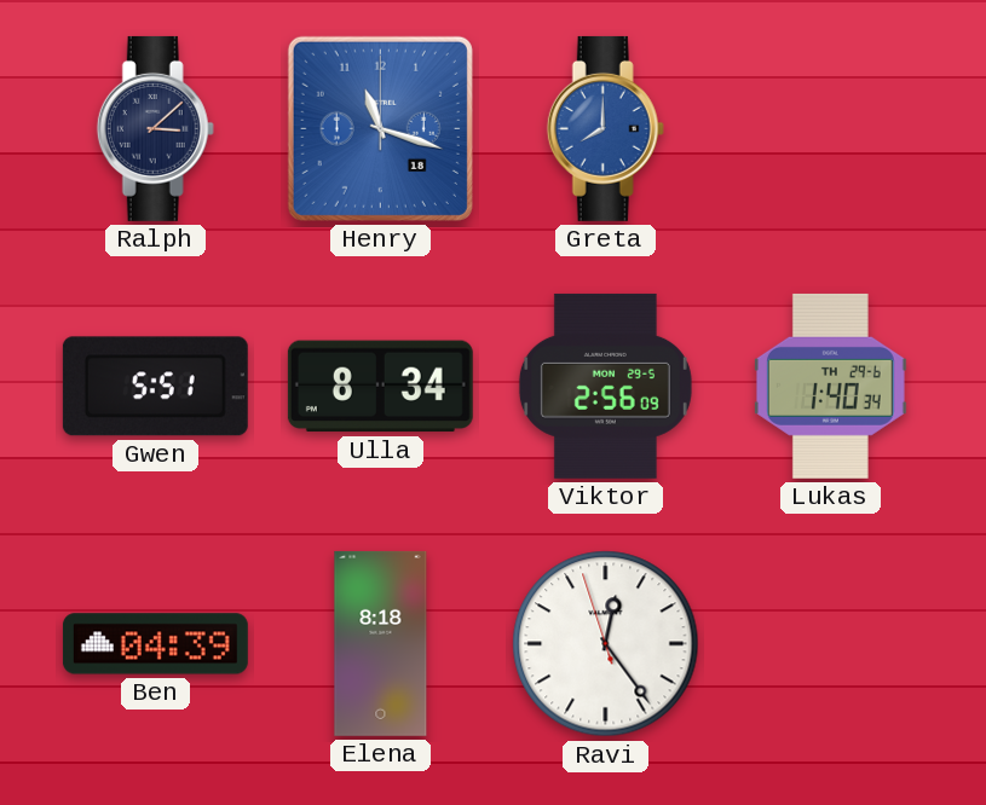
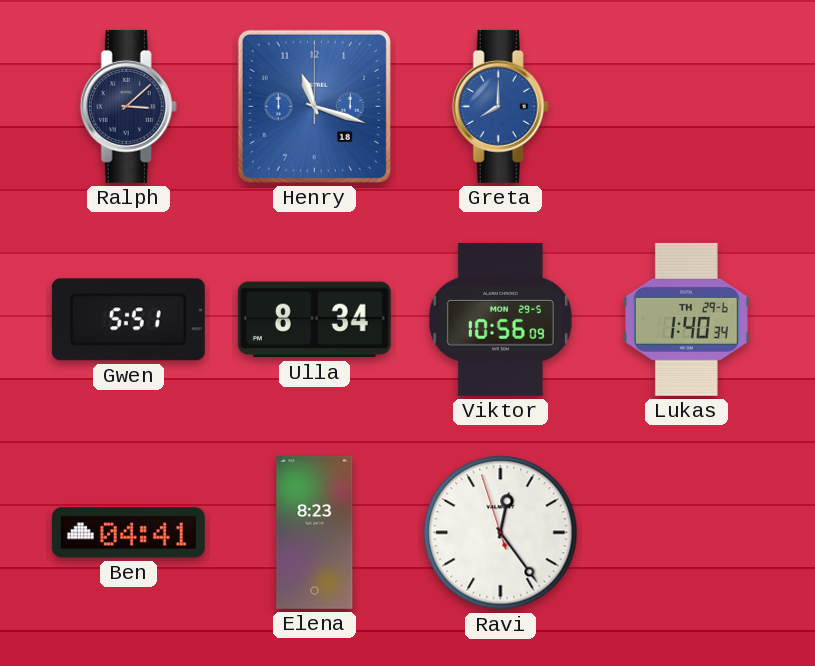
Viktor: 2:56 -> 10:56
Ben: 04:39 -> 04:41
Elena: 8:18 -> 8:23
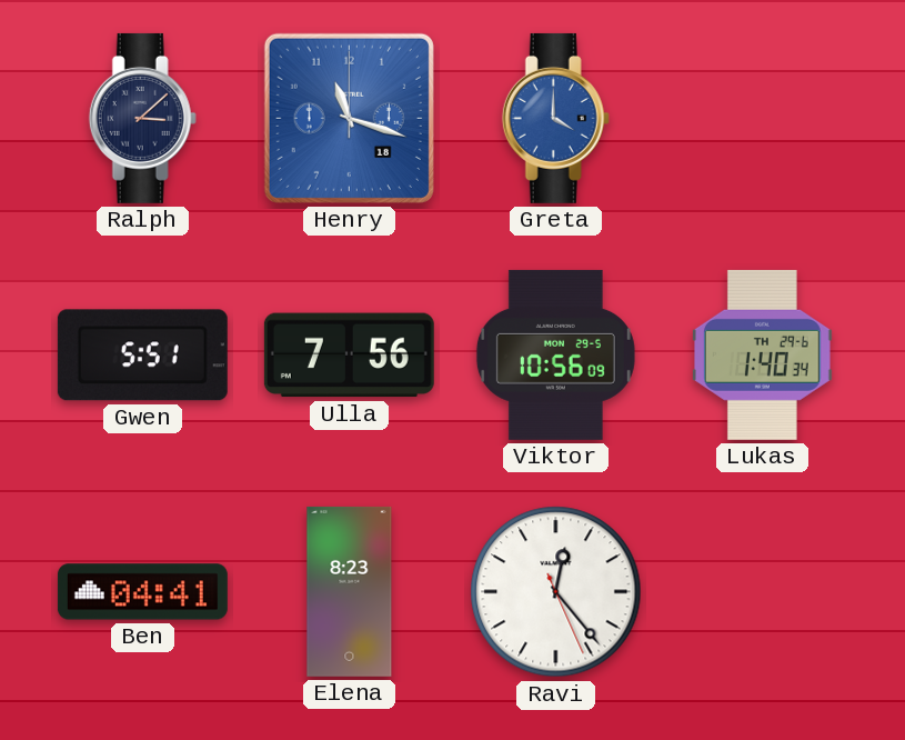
Greta: 8:00 -> 4:00
Ulla: 8:34 -> 7:56
Ravi: 12:23:57 -> 12:23:26
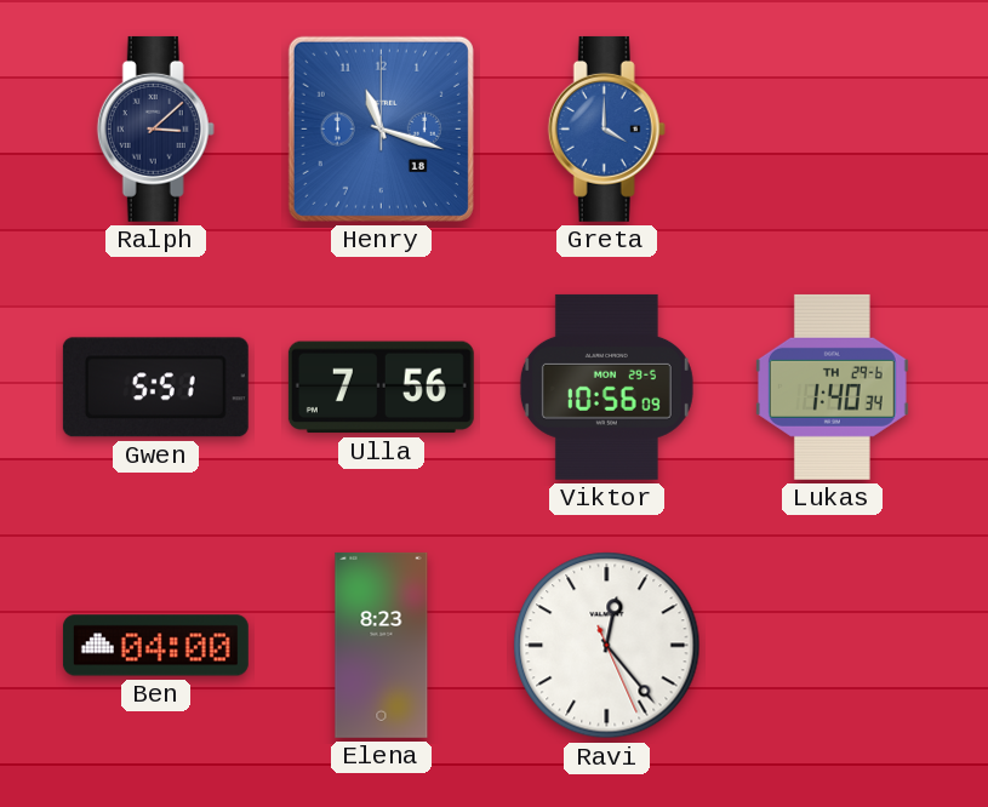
Ben: 04:41 -> 04:00
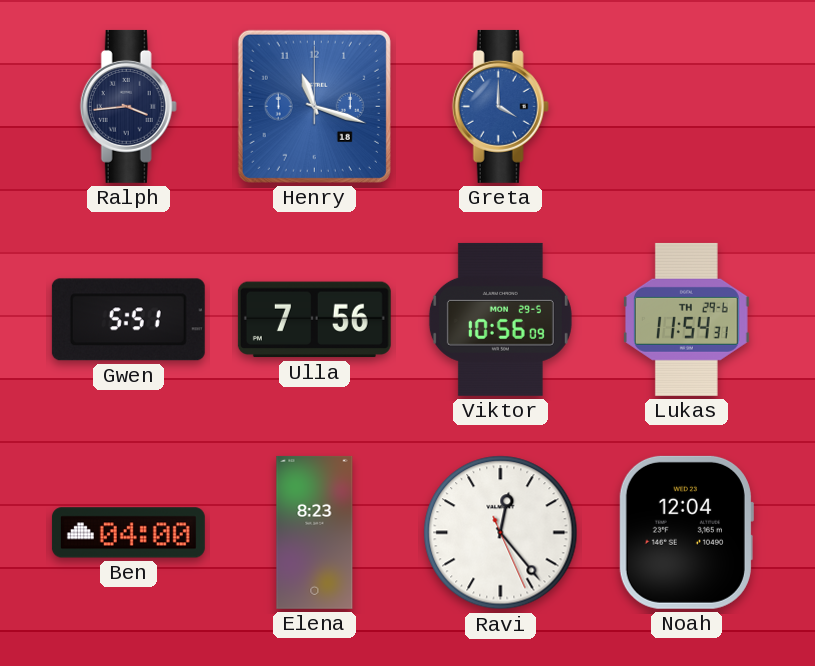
Ralph: 3:08 -> 3:44
Lukas: 1:40 -> 11:54
Noah: none -> 12:04
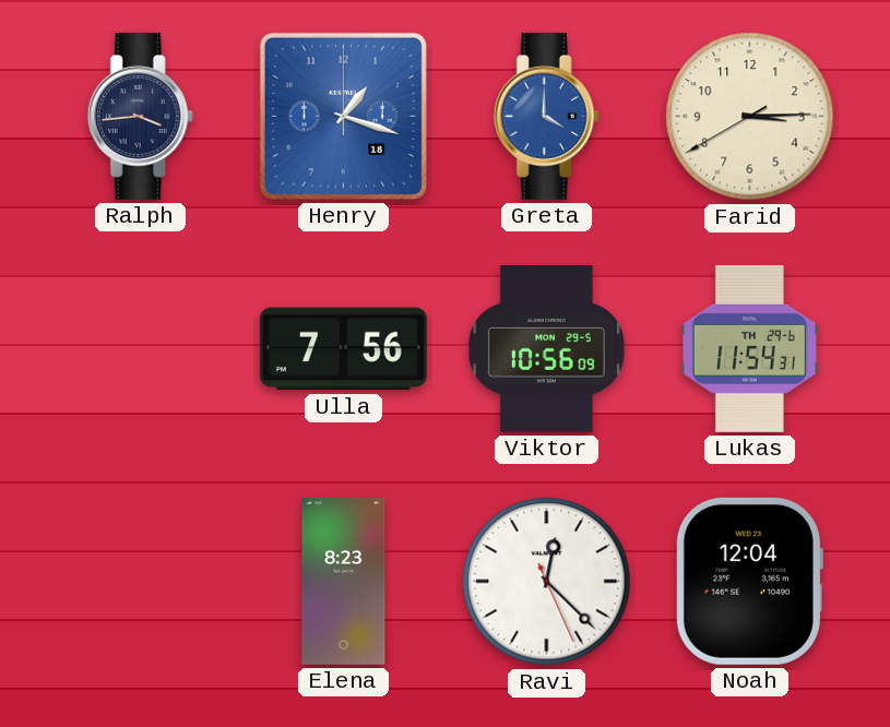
Henry: 11:18 -> 1:18
Farid: none -> 3:14
Gwen: 5:51 -> none
Ben: 04:00 -> none
Ravi: 12:23 -> 12:22
